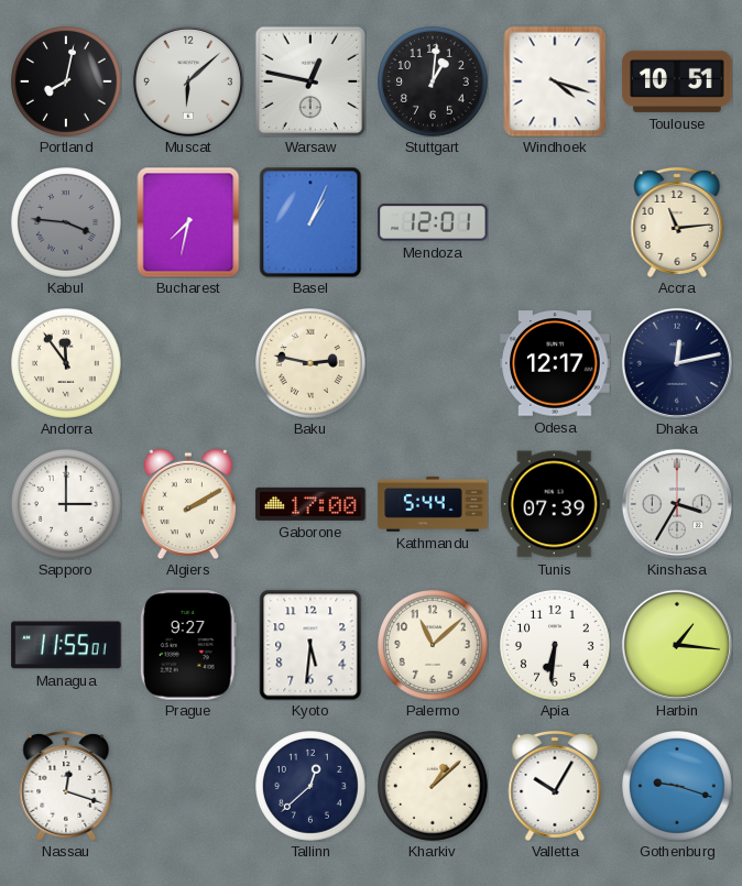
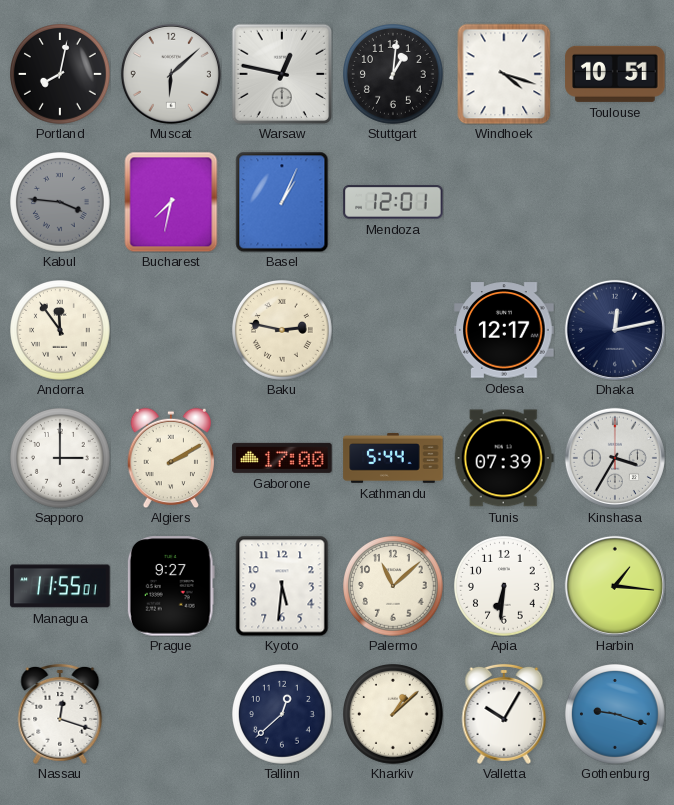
Accra: 11:14 -> none
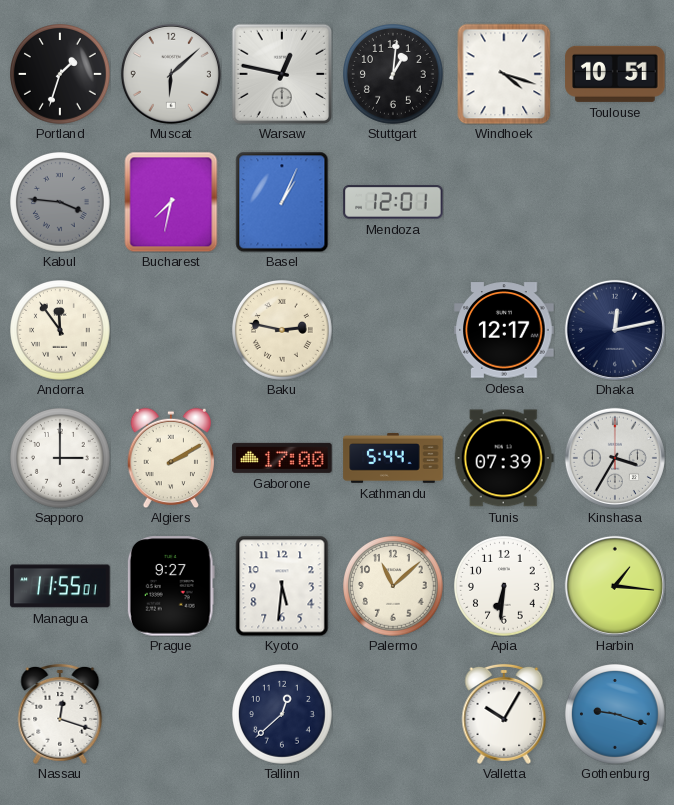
Portland: 8:02 -> 1:33
Kharkiv: 1:08 -> none
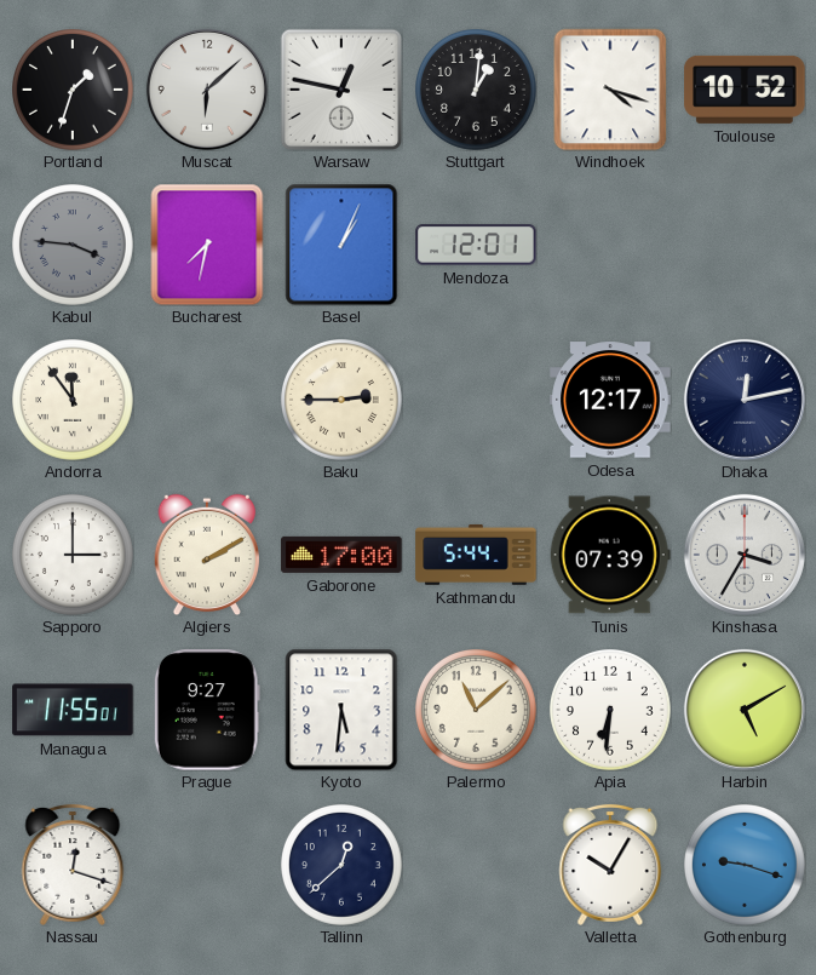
Toulouse: 10:51 -> 10:52
Baku: 2:47 -> 2:45
Harbin: 1:16 -> 5:10
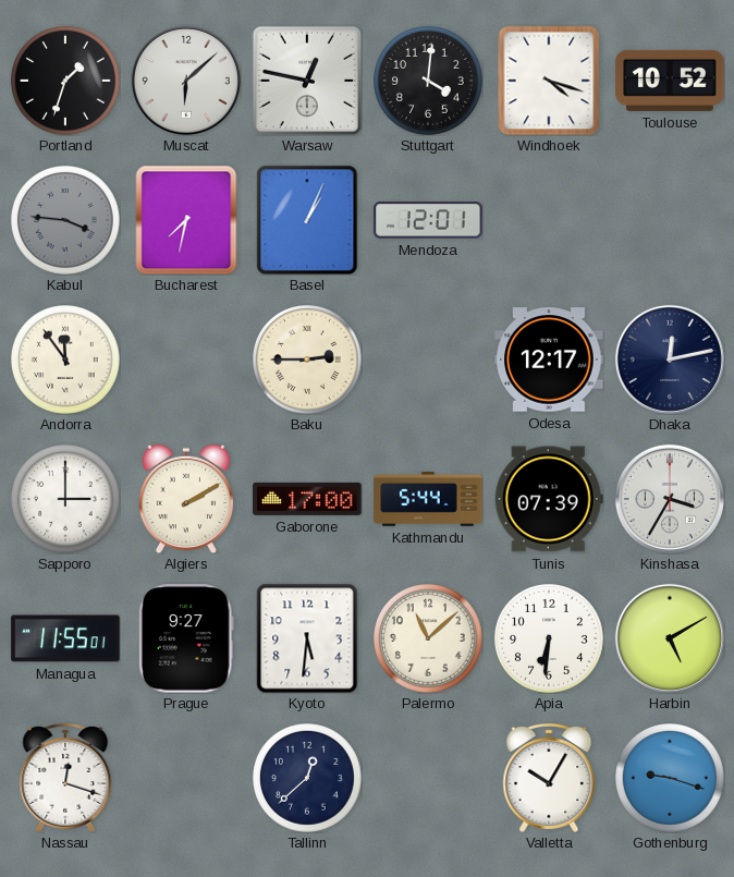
Stuttgart: 1:01 -> 4:01
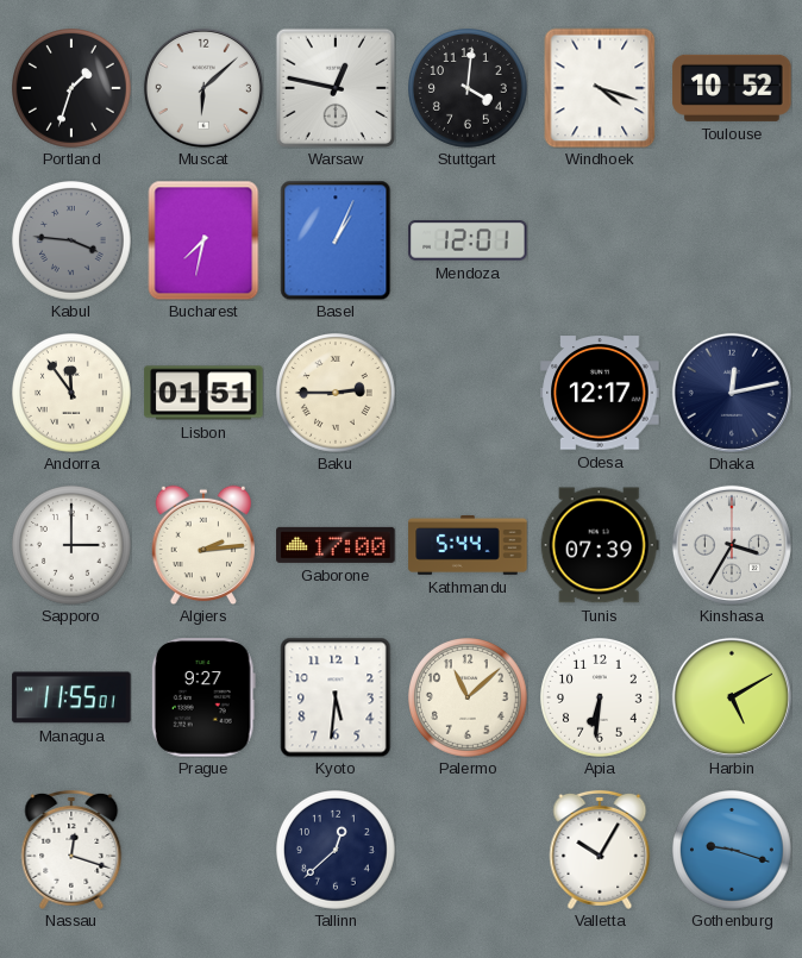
Lisbon: none -> 01:51
Algiers: 2:10 -> 2:14
